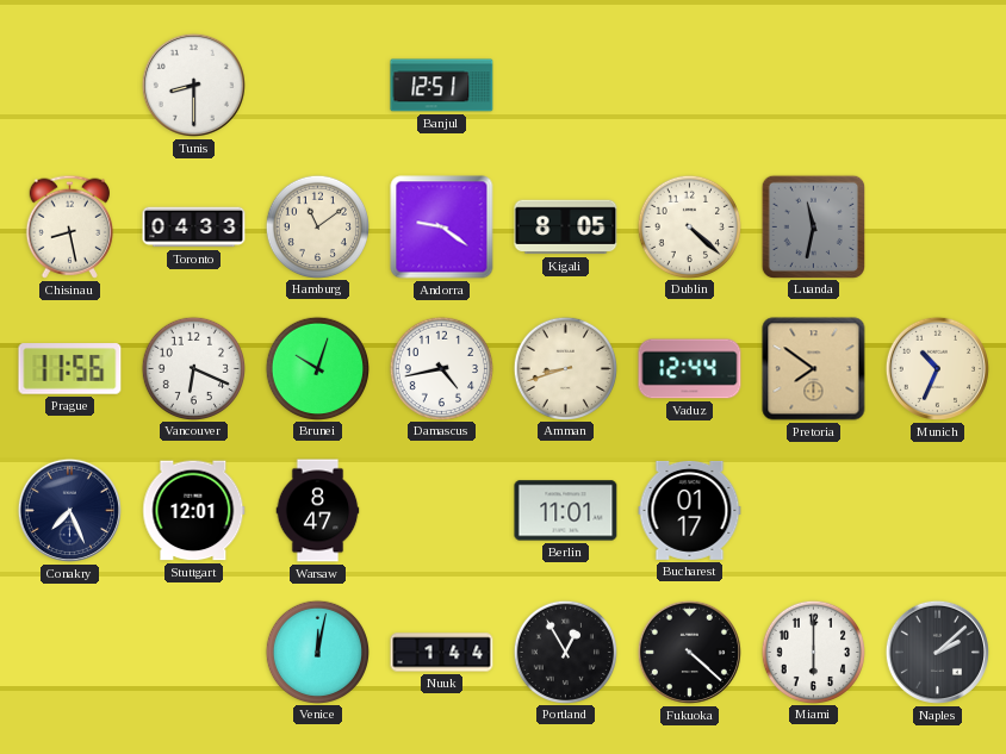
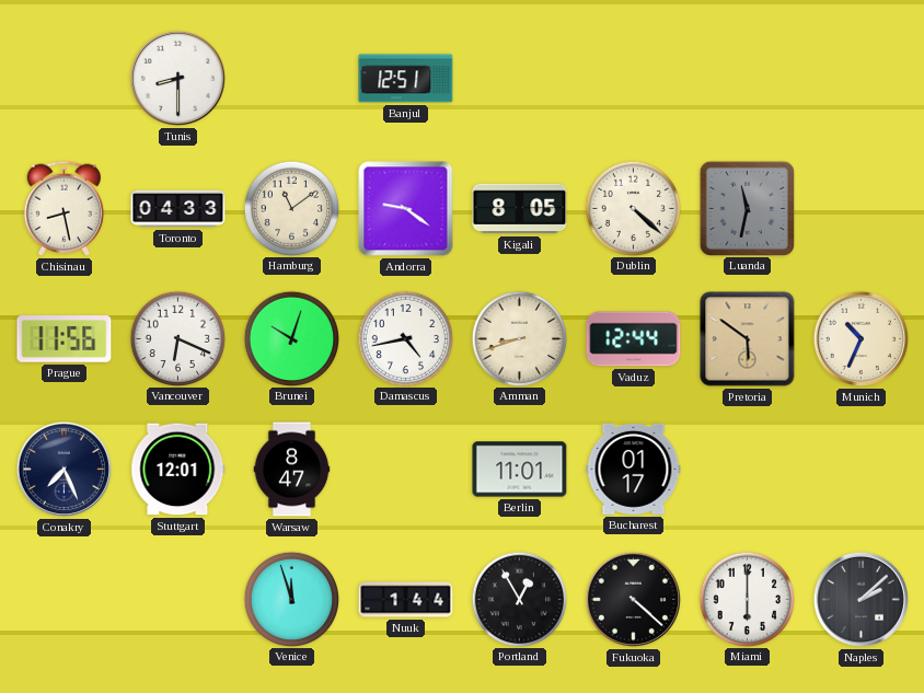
Pretoria: 7:51 -> 5:51
Venice: 12:02 -> 11:57
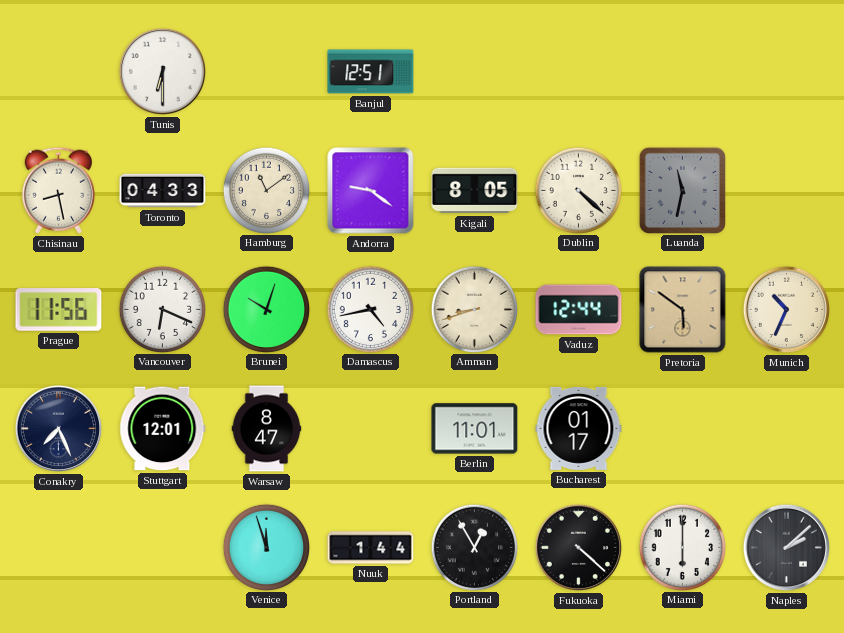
Tunis: 8:30 -> 6:30
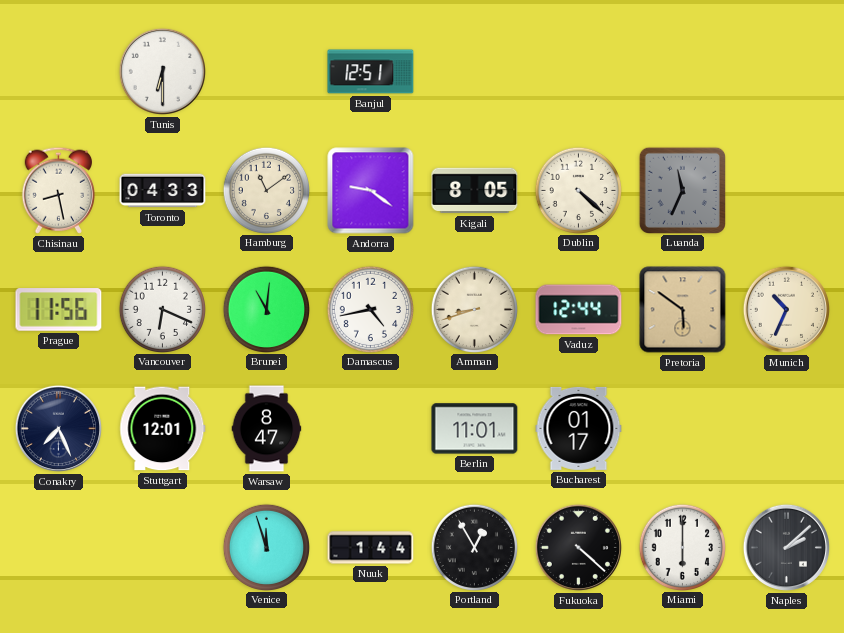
Luanda: 11:32 -> 11:34
Brunei: 10:03 -> 11:01
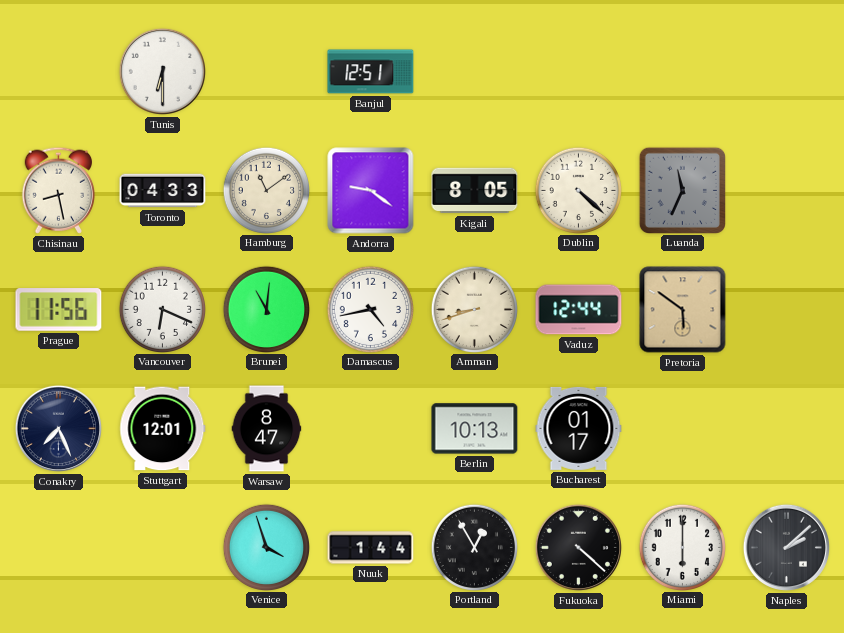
Munich: 10:34 -> none
Berlin: 11:01 -> 10:13
Venice: 11:57 -> 3:57
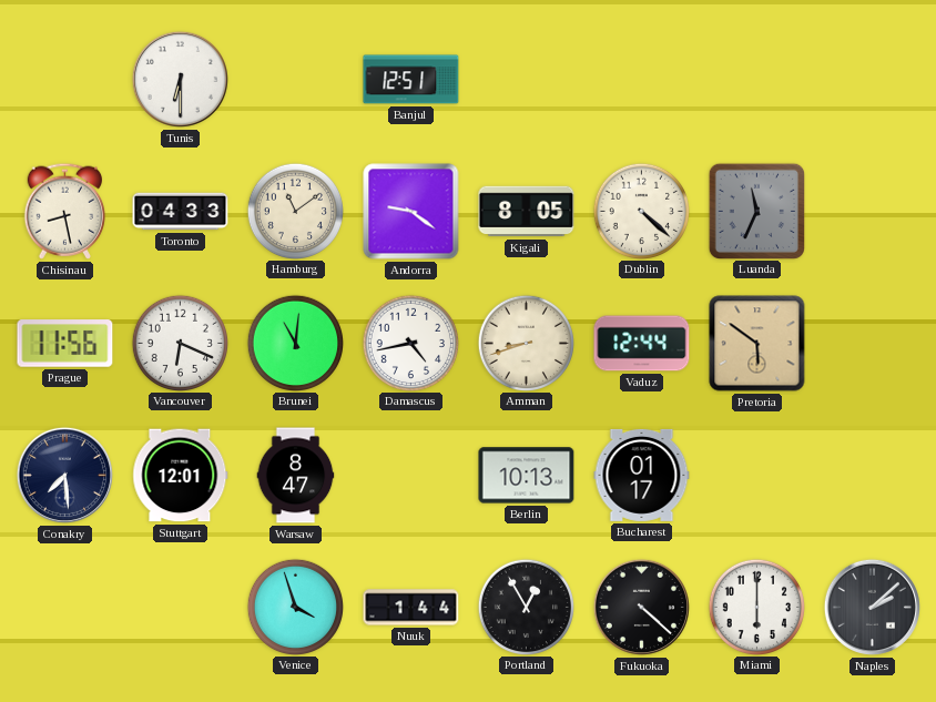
Conakry: 7:26 -> 7:29
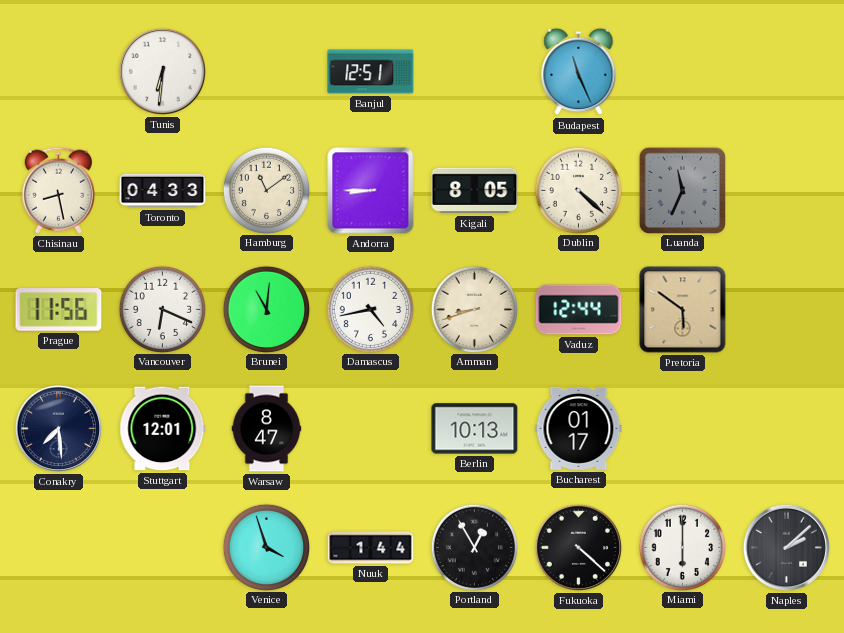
Tunis: 6:30 -> 6:31
Budapest: none -> 11:26
Andorra: 9:21 -> 8:45
